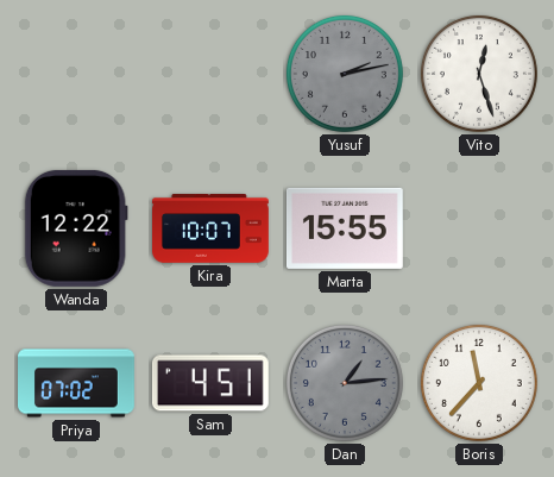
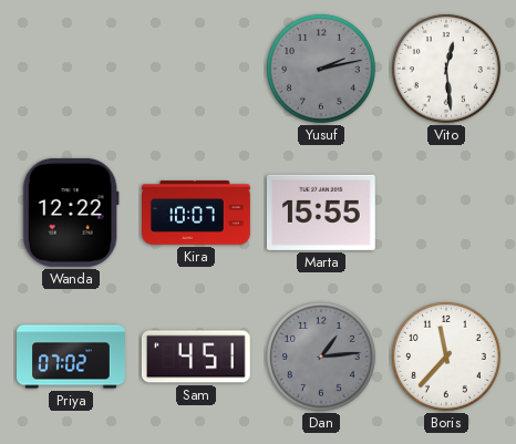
Vito: 12:27 -> 12:29
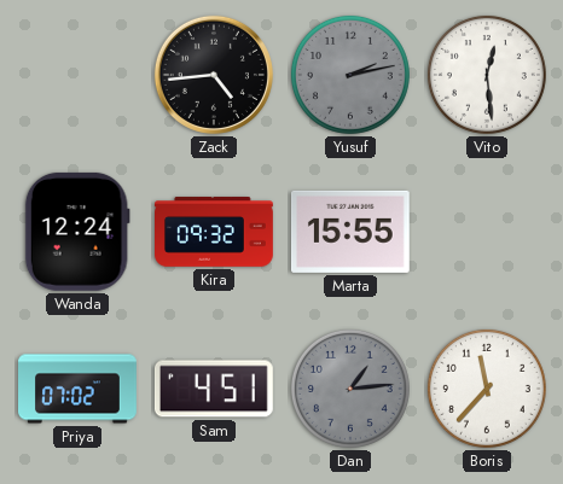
Zack: none -> 4:44
Wanda: 12:22 -> 12:24
Kira: 10:07 -> 09:32
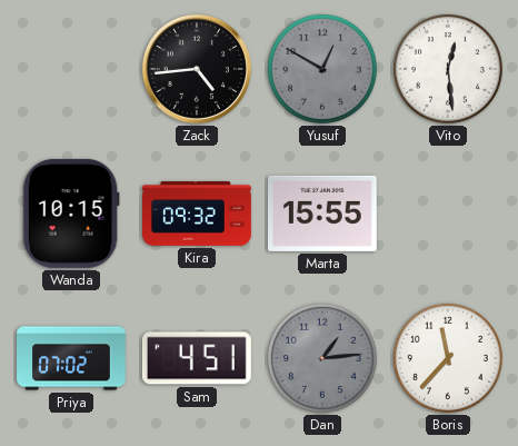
Yusuf: 2:13 -> 12:50
Wanda: 12:24 -> 10:15
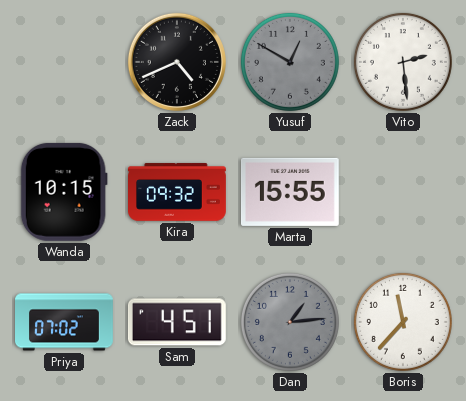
Zack: 4:44 -> 4:41
Vito: 12:29 -> 2:29
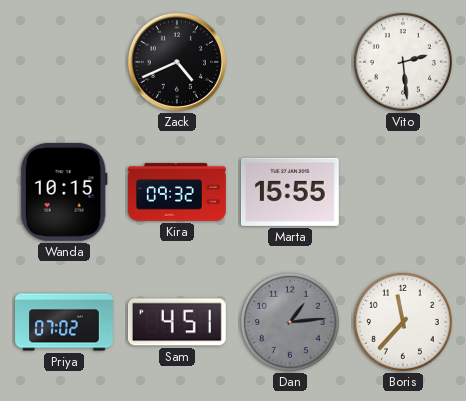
Yusuf: 12:50 -> none
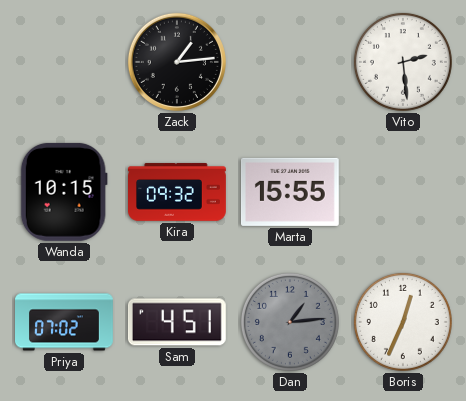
Zack: 4:41 -> 1:14
Boris: 11:37 -> 12:34
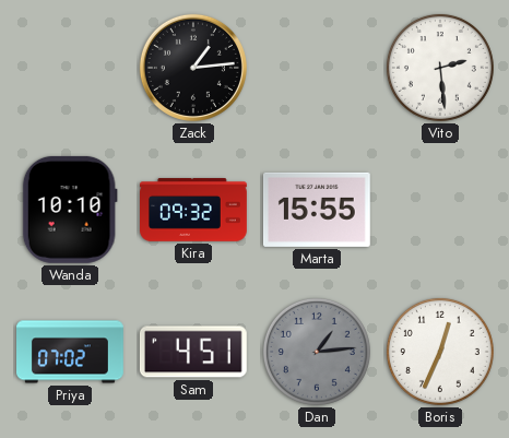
Wanda: 10:15 -> 10:10
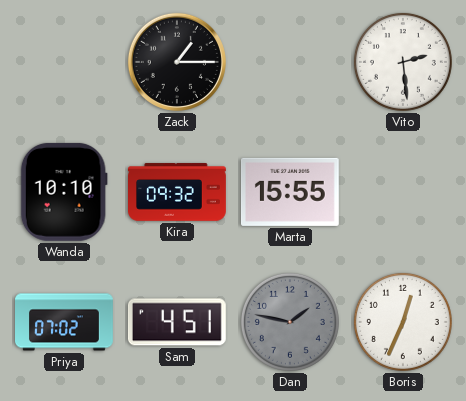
Zack: 1:14 -> 1:15
Dan: 1:14 -> 1:47
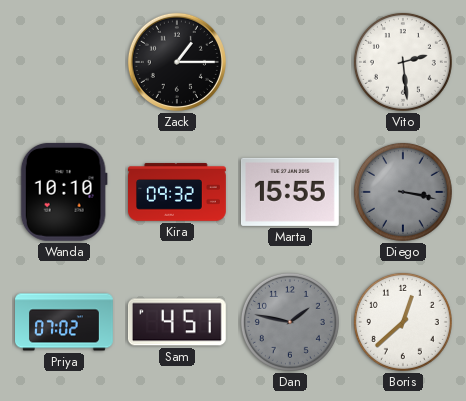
Diego: none -> 3:17
Boris: 12:34 -> 12:38
